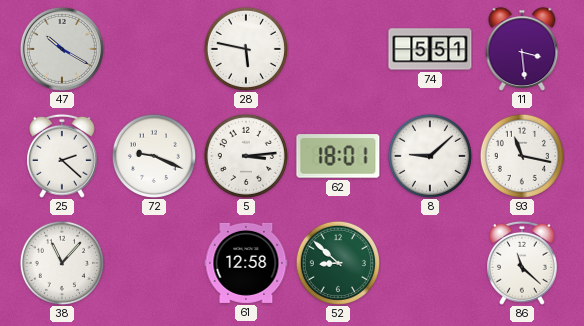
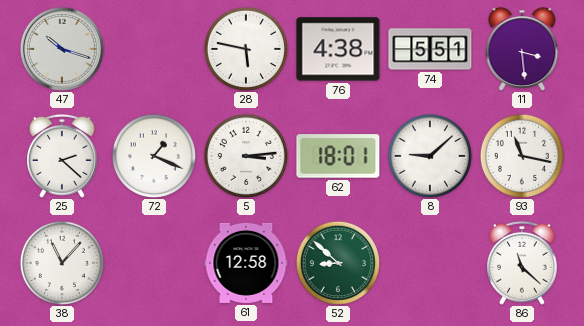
47: 10:20 -> 10:18
76: none -> 4:38
72: 9:19 -> 1:19
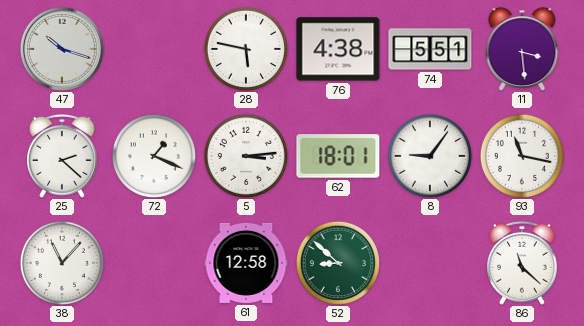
8: 9:08 -> 9:06
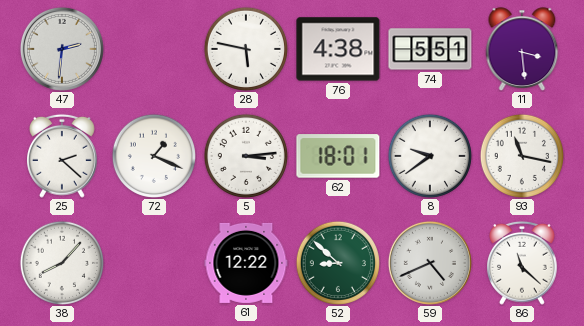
47: 10:18 -> 2:31
8: 9:06 -> 9:39
38: 11:07 -> 8:07
61: 12:58 -> 12:22
59: none -> 4:41
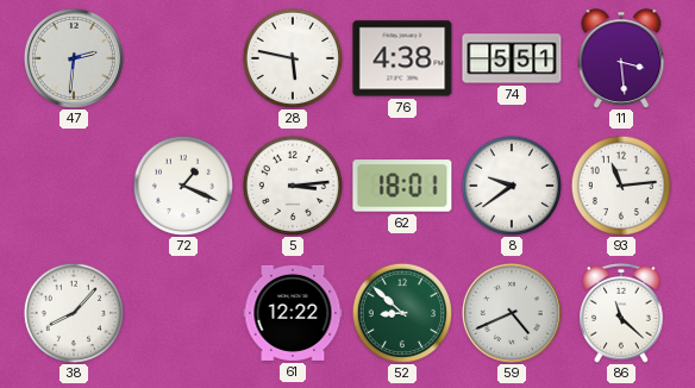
25: 2:22 -> none
93: 11:17 -> 11:14
